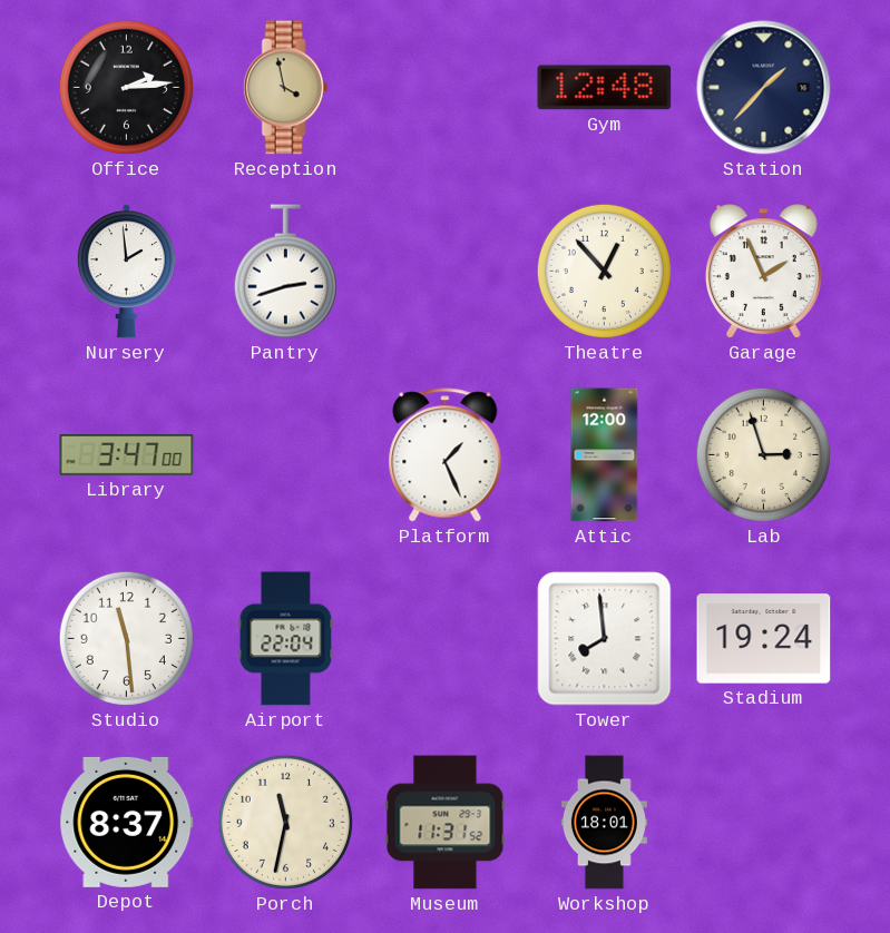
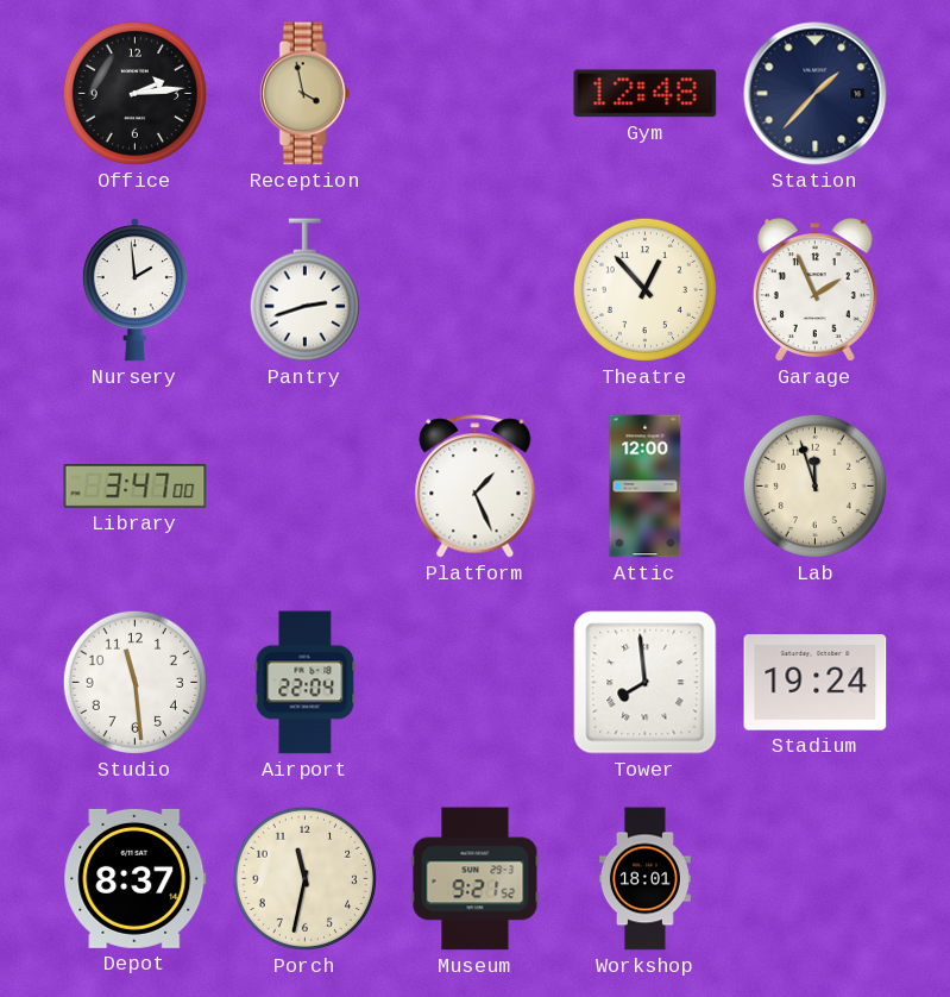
Lab: 2:57 -> 11:57
Museum: 11:31 -> 9:21
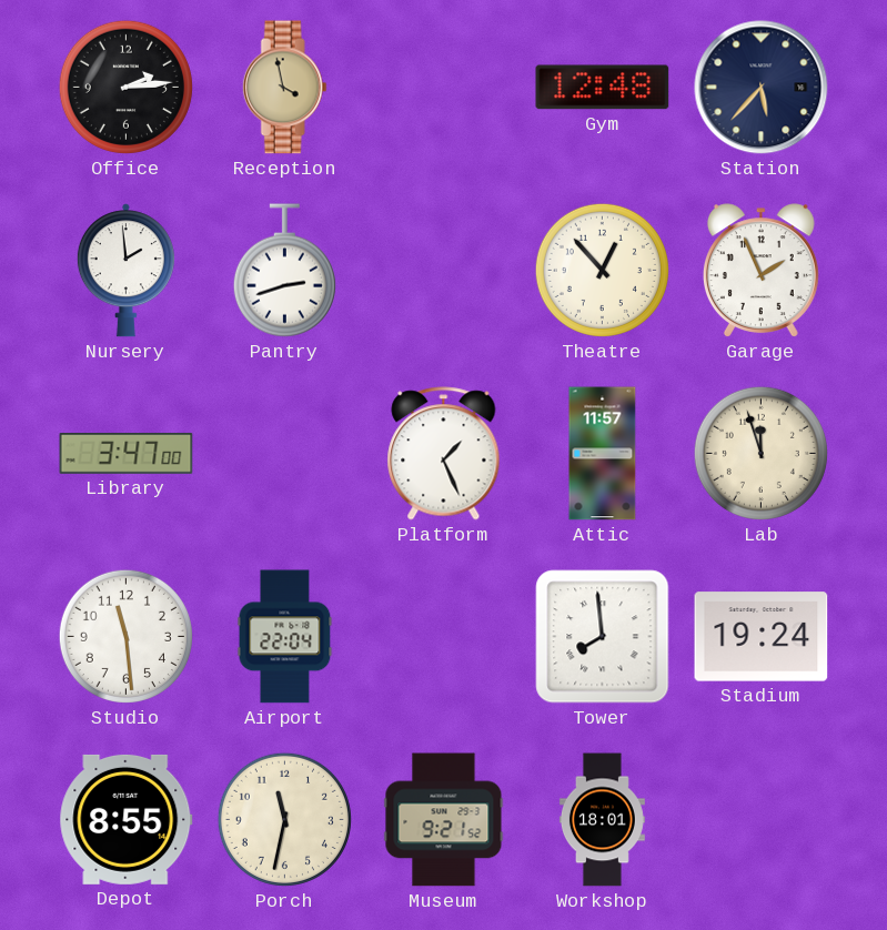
Station: 1:37 -> 5:37
Attic: 12:00 -> 11:57
Depot: 8:37 -> 8:55
